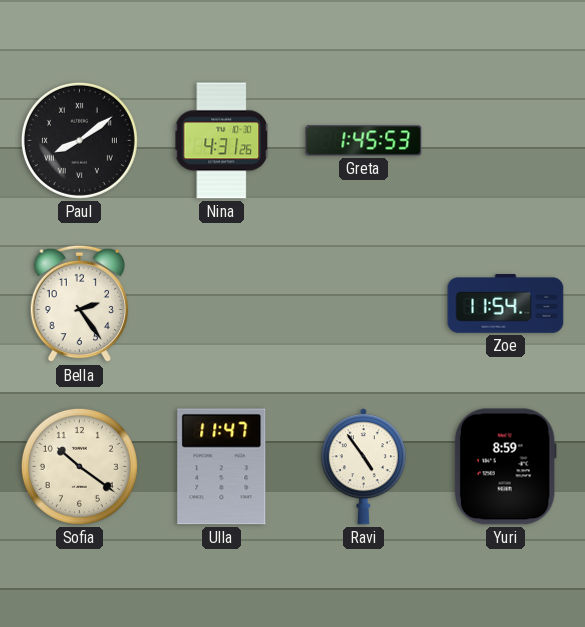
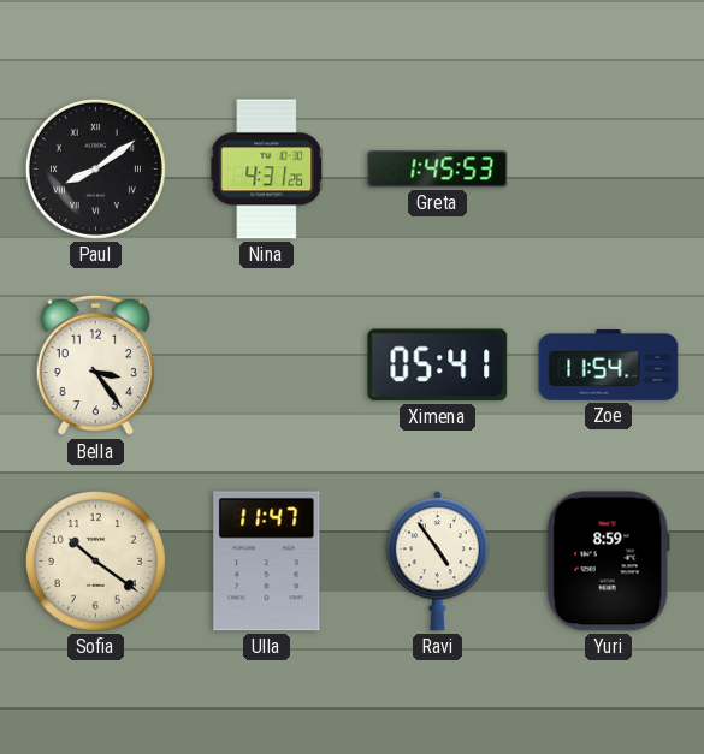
Bella: 2:24 -> 3:24
Ximena: none -> 05:41
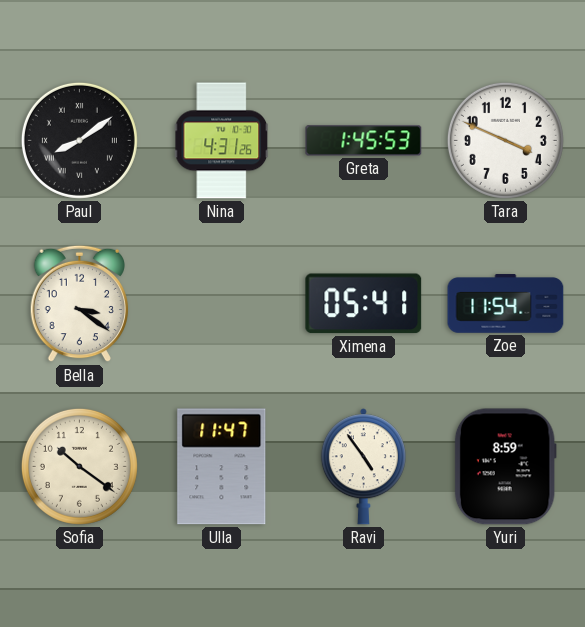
Tara: none -> 3:49
Bella: 3:24 -> 3:21
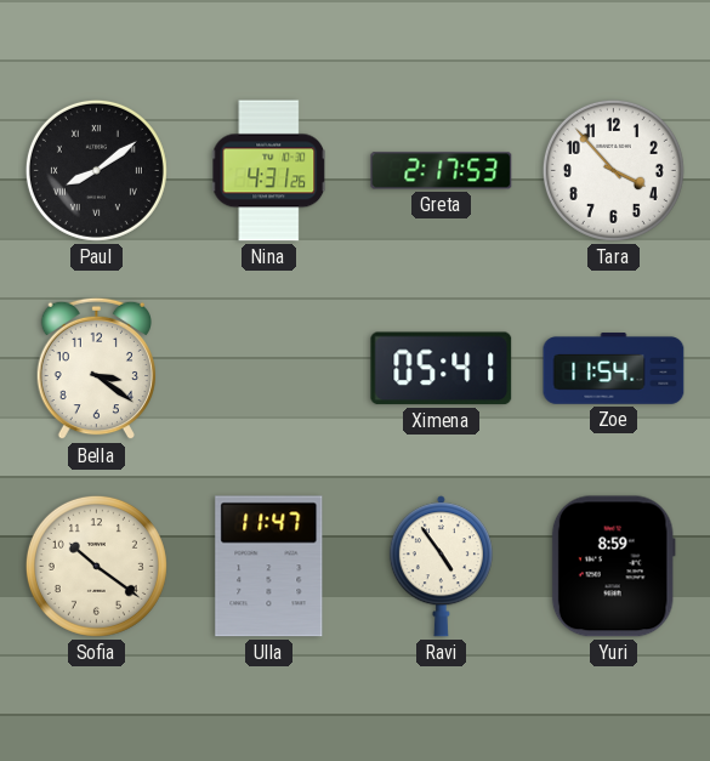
Greta: 1:45 -> 2:17
Tara: 3:49 -> 3:53
